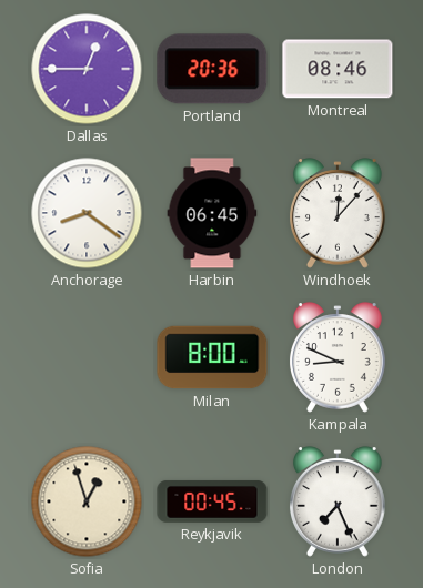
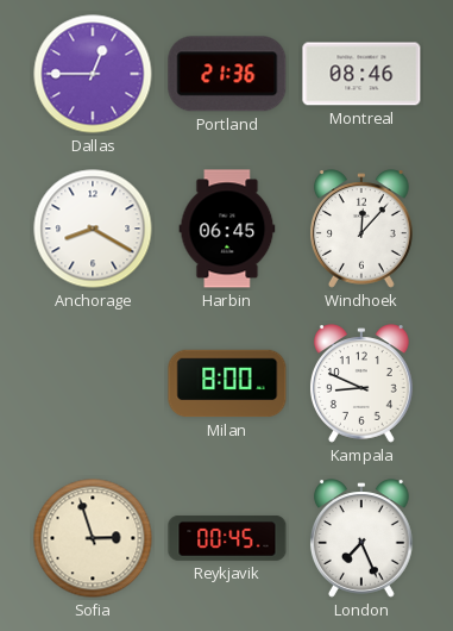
Portland: 20:36 -> 21:36
Anchorage: 8:21 -> 8:20
Sofia: 12:57 -> 2:57
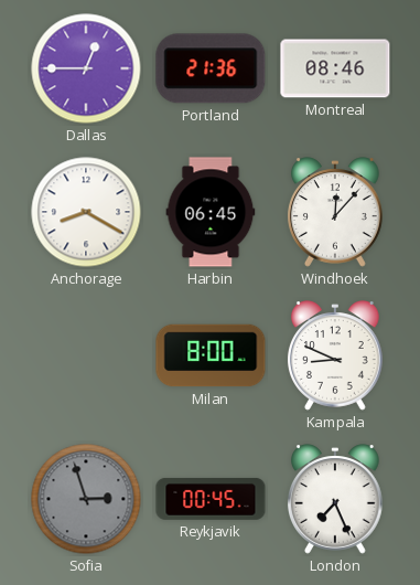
Sofia dial: cream -> grey
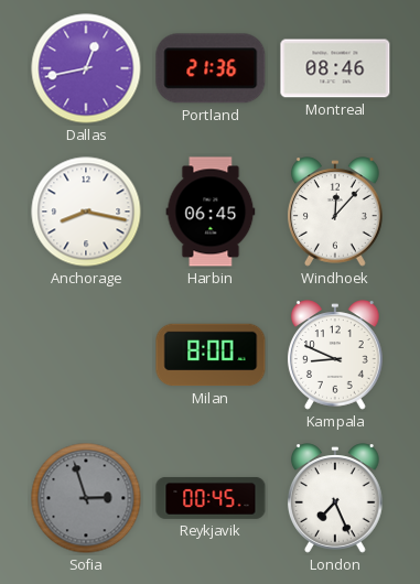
Dallas: 12:45 -> 12:43
Anchorage: 8:20 -> 8:17
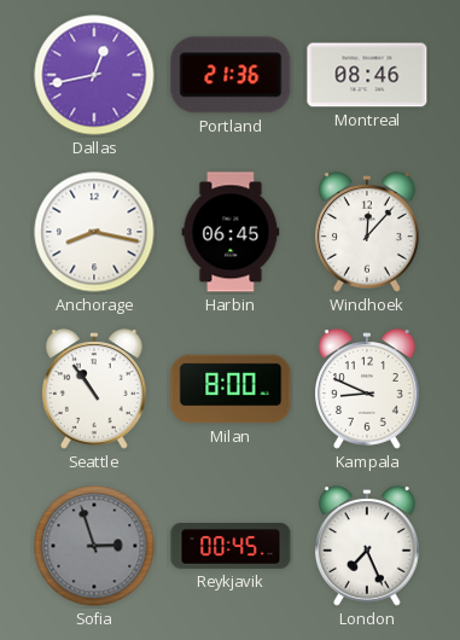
Seattle: none -> 10:54
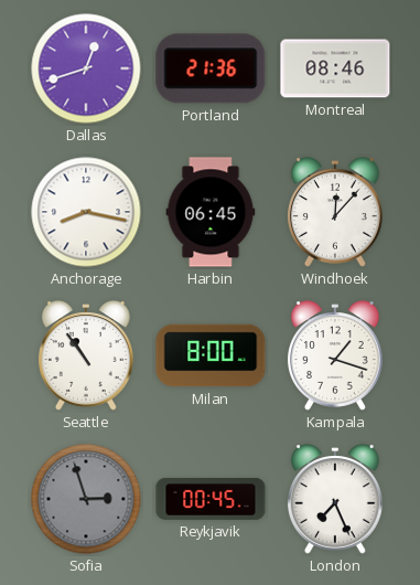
Dallas: 12:43 -> 12:42
Kampala: 8:49 -> 1:18
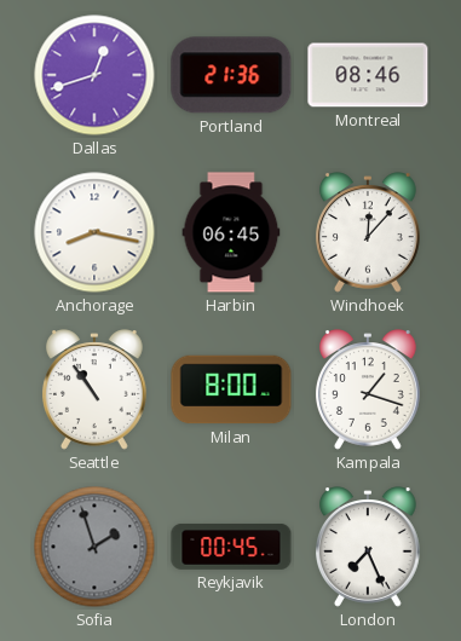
Sofia: 2:57 -> 1:57
